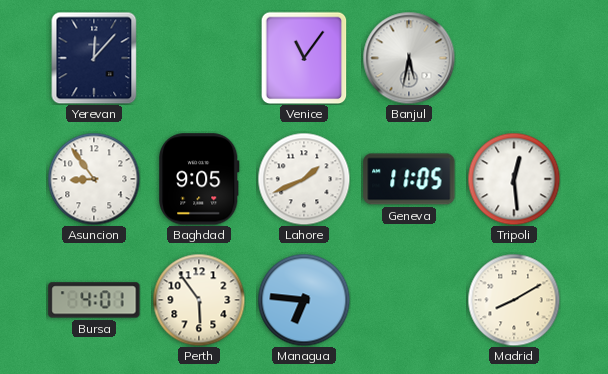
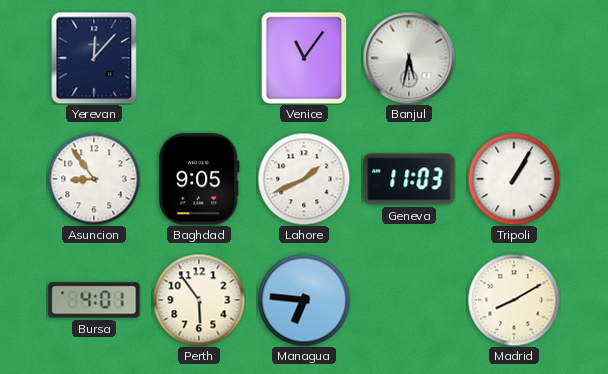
Geneva: 11:05 -> 11:03
Tripoli: 12:29 -> 1:05
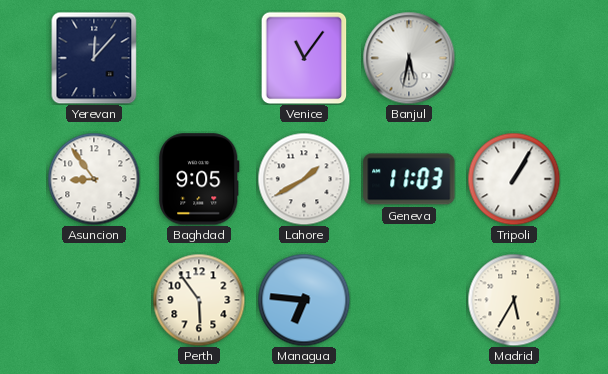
Lahore: 1:41 -> 1:40
Bursa: 4:01 -> none
Madrid: 8:10 -> 5:35
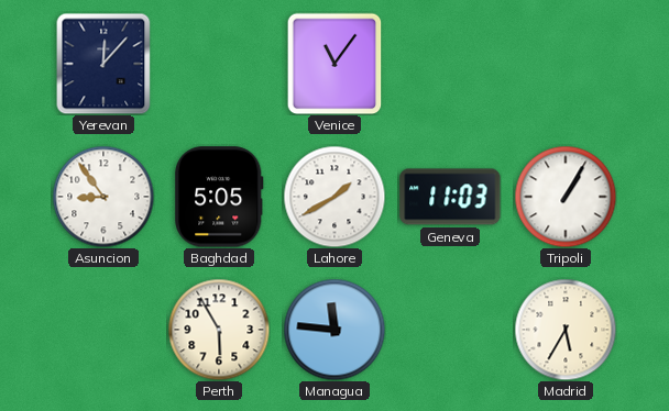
Banjul: 5:32 -> none
Baghdad: 9:05 -> 5:05
Perth: 5:54 -> 5:55
Managua: 6:46 -> 11:46
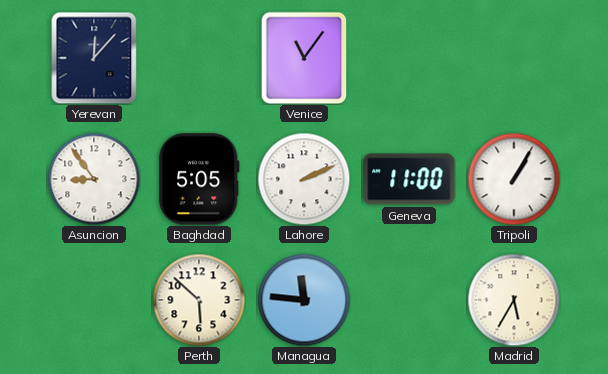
Lahore: 1:40 -> 2:11
Geneva: 11:03 -> 11:00
Perth: 5:55 -> 5:52
